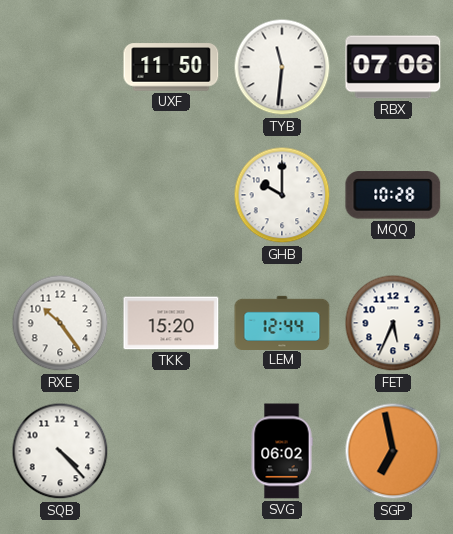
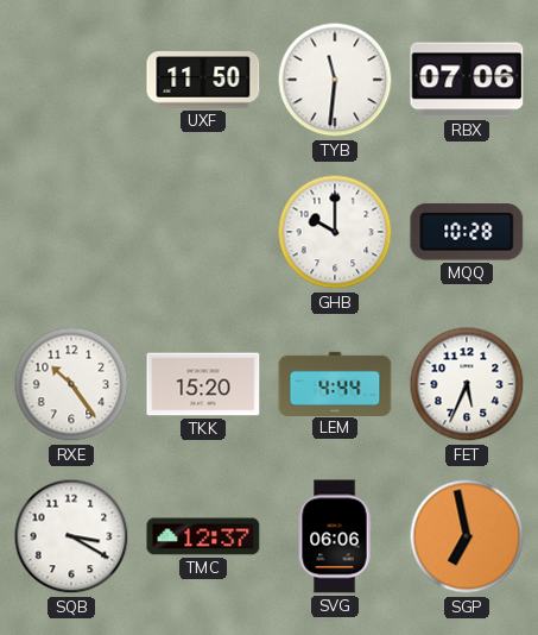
LEM: 12:44 -> 4:44
SQB: 4:23 -> 3:20
TMC: none -> 12:37
SVG: 06:02 -> 06:06
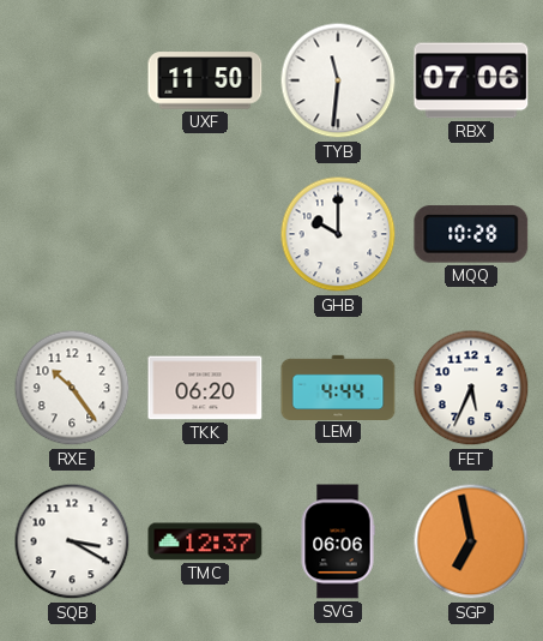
TKK: 15:20 -> 06:20
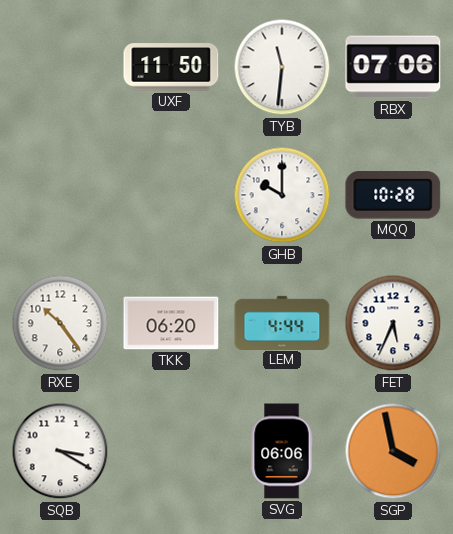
TMC: 12:37 -> none
SGP: 6:58 -> 3:58
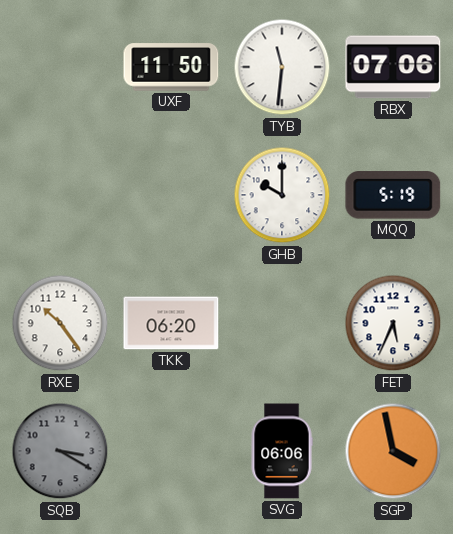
MQQ: 10:28 -> 5:19
LEM: 4:44 -> none
SQB dial: white -> grey
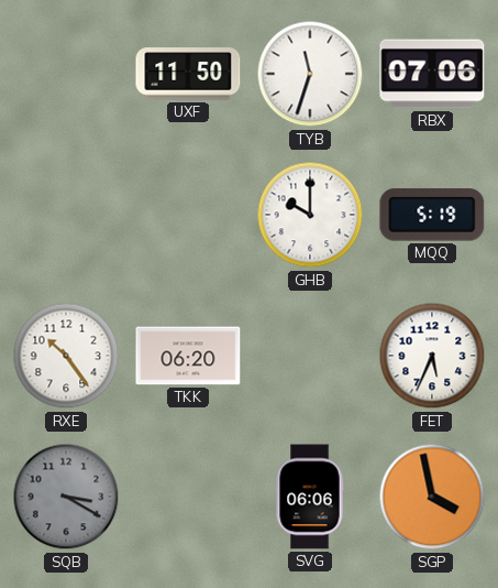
TYB: 11:31 -> 11:33
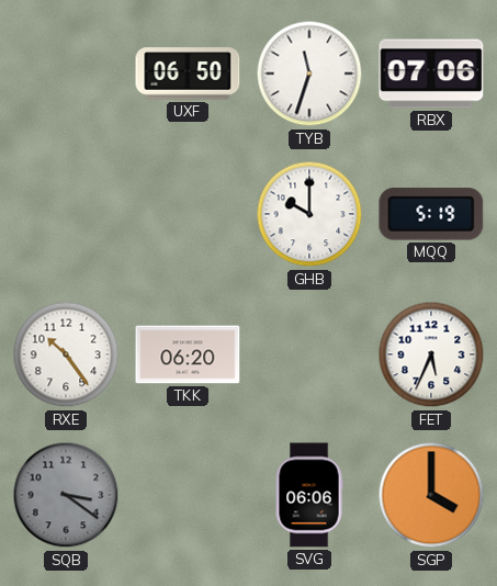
UXF: 11:50 -> 06:50
SQB: 3:20 -> 3:21
SGP: 3:58 -> 4:00
